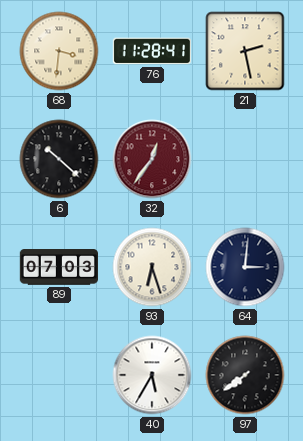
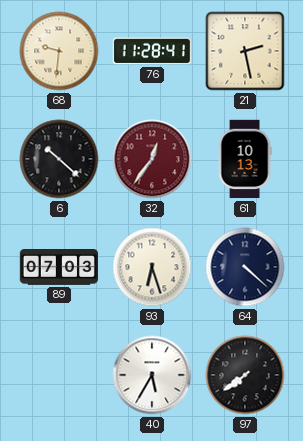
68: 3:31 -> 9:31
61: none -> 10:13
64: 3:01 -> 4:22
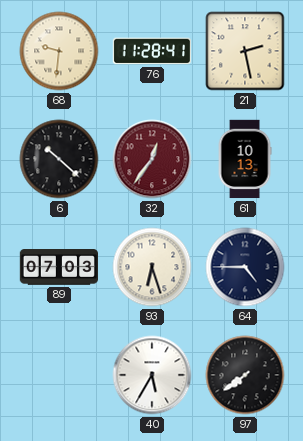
64: 4:22 -> 4:45
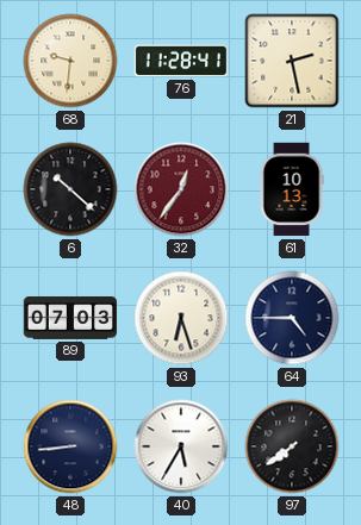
48: none -> 8:44
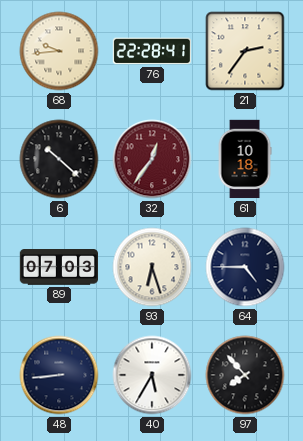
68: 9:31 -> 9:44
76: 11:28 -> 22:28
21: 2:28 -> 2:36
61: 10:13 -> 10:18
97: 7:39 -> 7:53
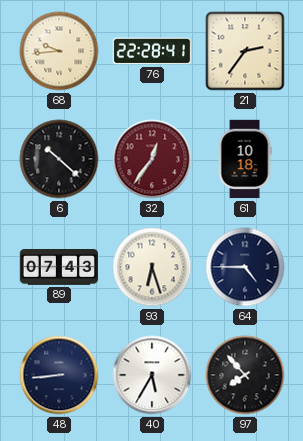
89: 07:03 -> 07:43
